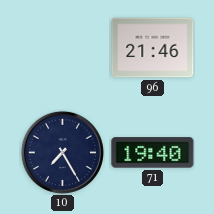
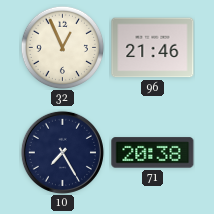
32: none -> 12:56
71: 19:40 -> 20:38
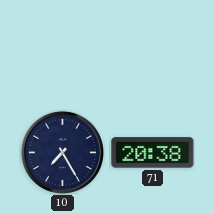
32: 12:56 -> none
96: 21:46 -> none
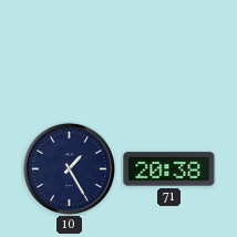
10: 7:25 -> 1:25
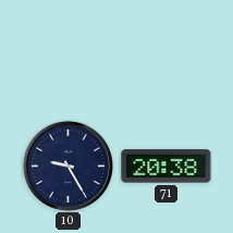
10: 1:25 -> 9:25
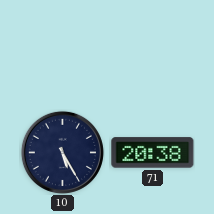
10: 9:25 -> 5:25
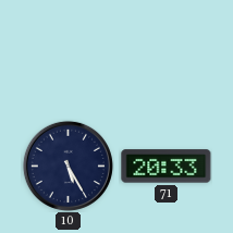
71: 20:38 -> 20:33
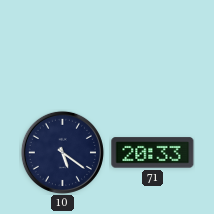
10: 5:25 -> 5:21
